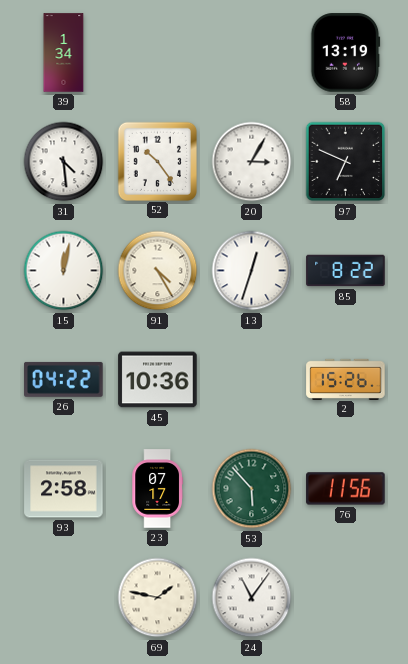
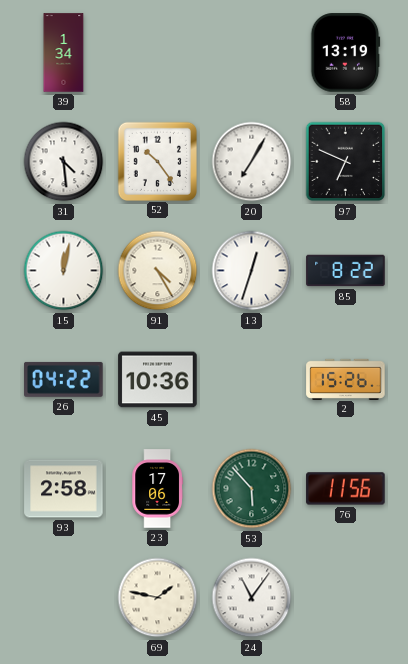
20: 3:05 -> 7:05
23: 07:17 -> 17:06
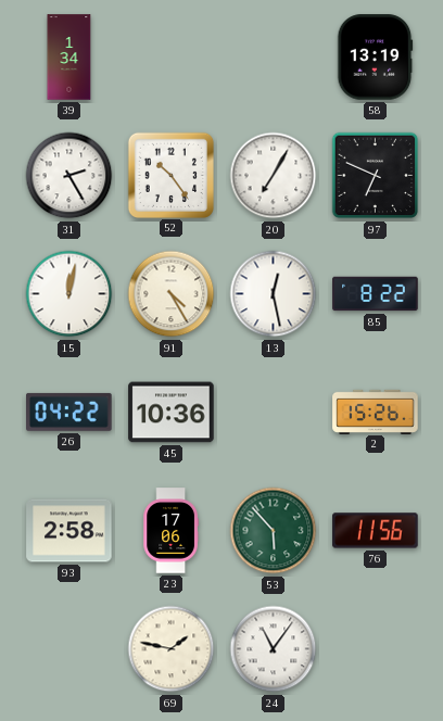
31: 4:29 -> 2:25
13: 12:33 -> 12:28
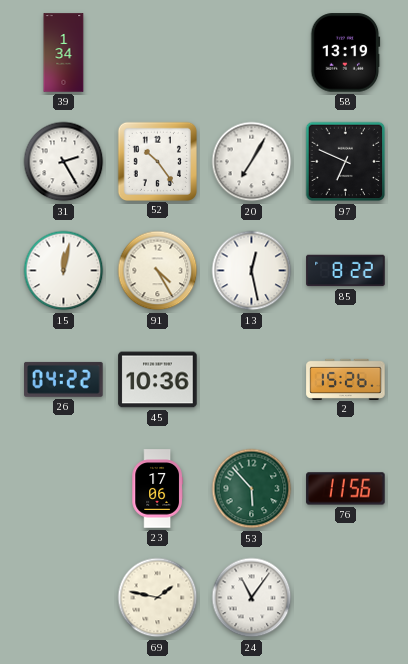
93: 2:58 -> none
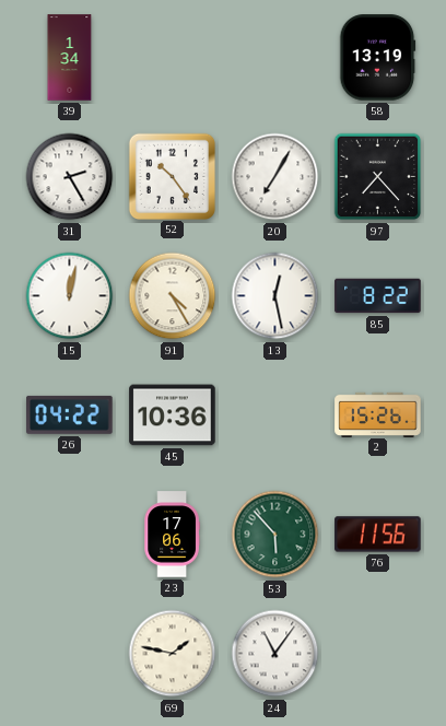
97: 6:49 -> 7:23
